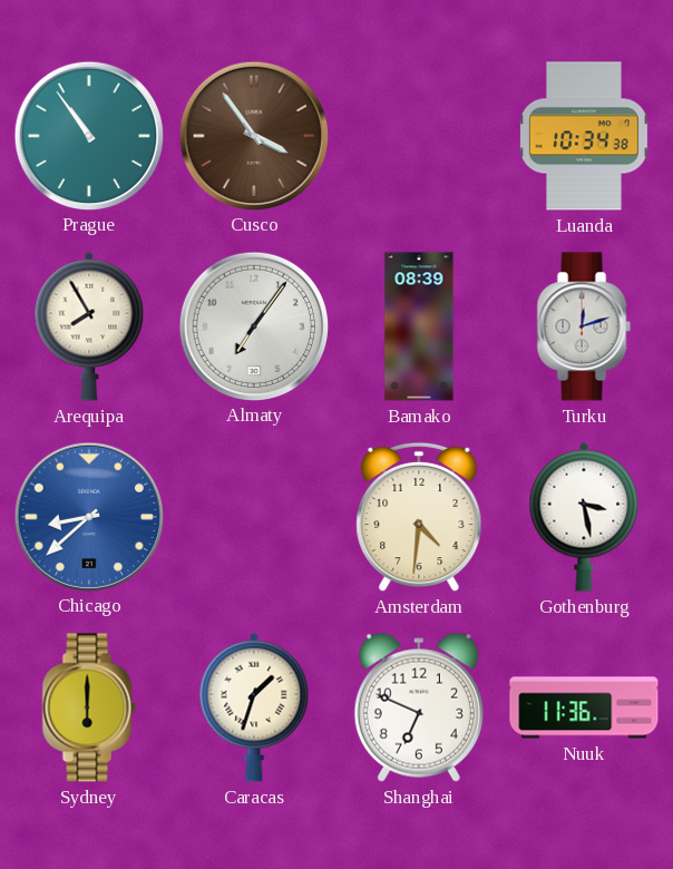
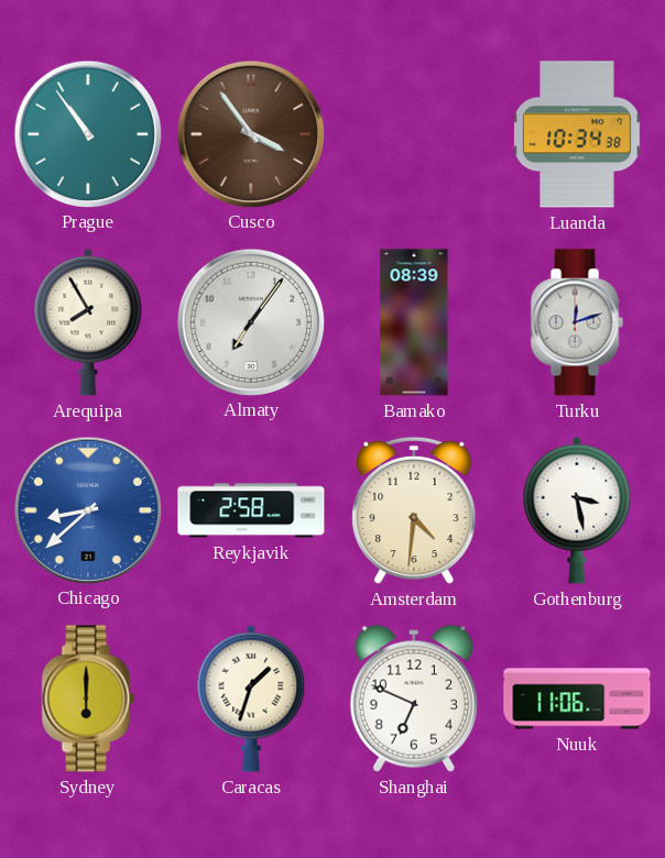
Reykjavik: none -> 2:58
Nuuk: 11:36 -> 11:06
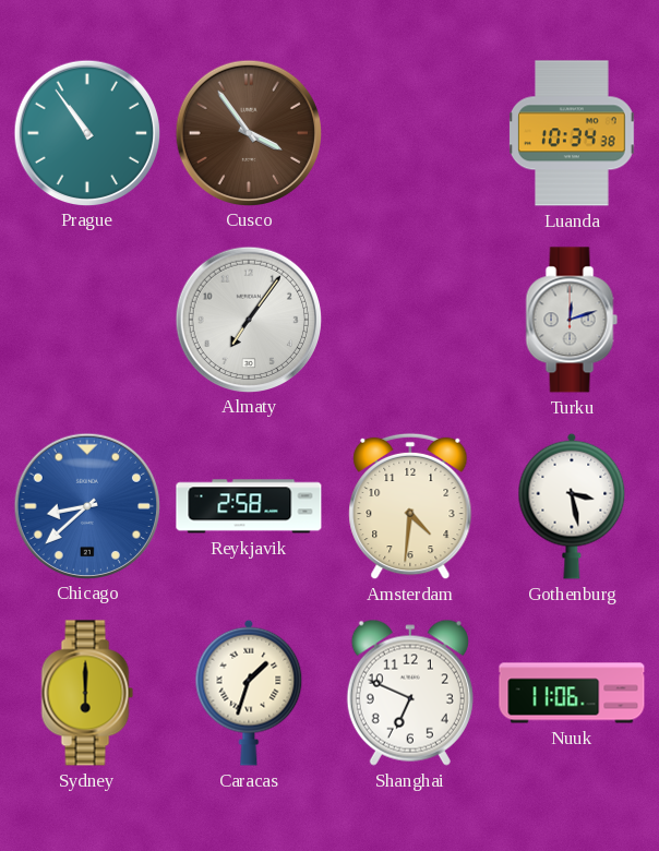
Arequipa: 7:55 -> none
Bamako: 08:39 -> none
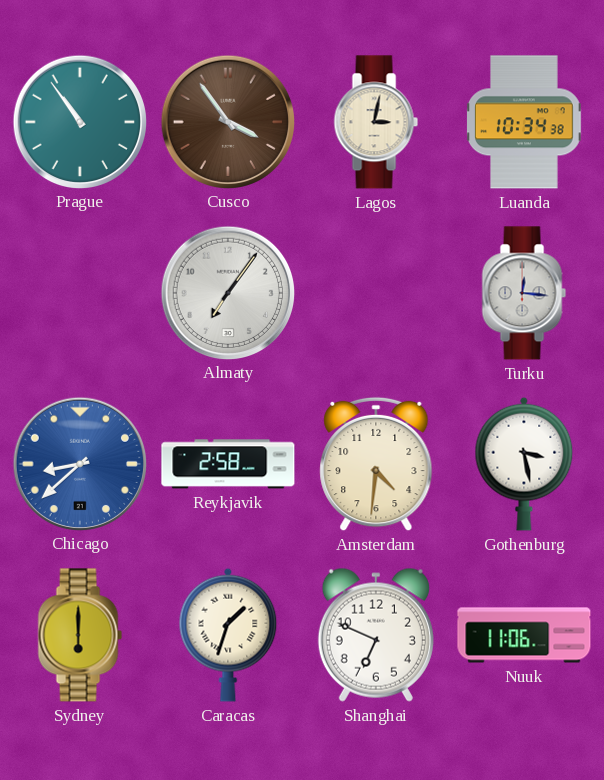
Lagos: none -> 3:02
Turku: 12:12 -> 12:16
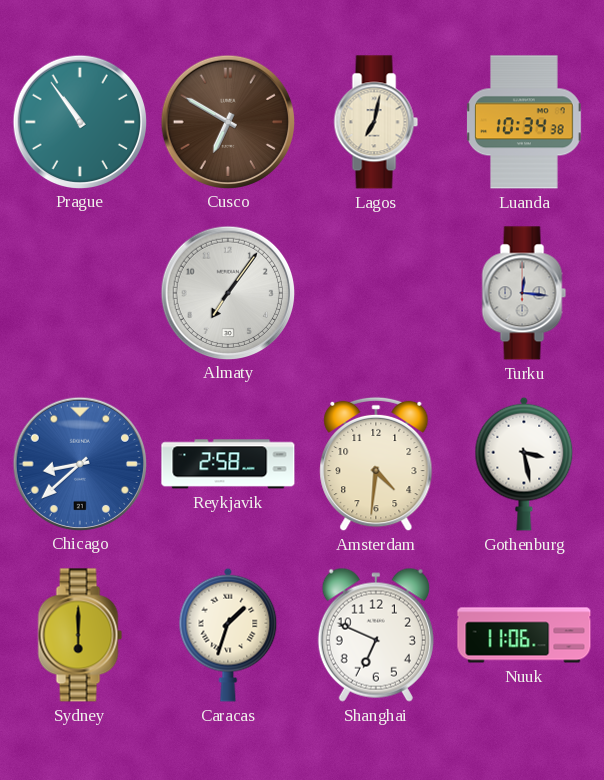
Cusco: 3:54 -> 6:50
Lagos: 3:02 -> 7:02
